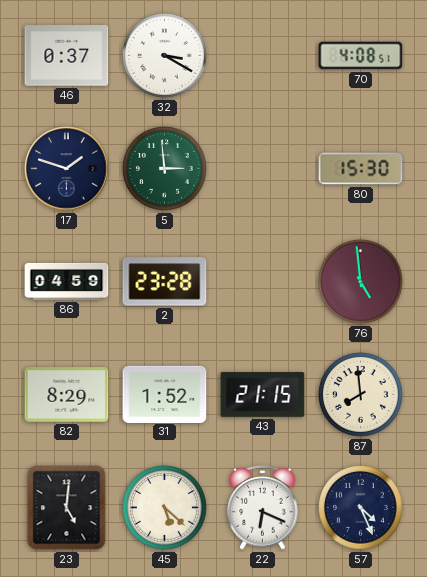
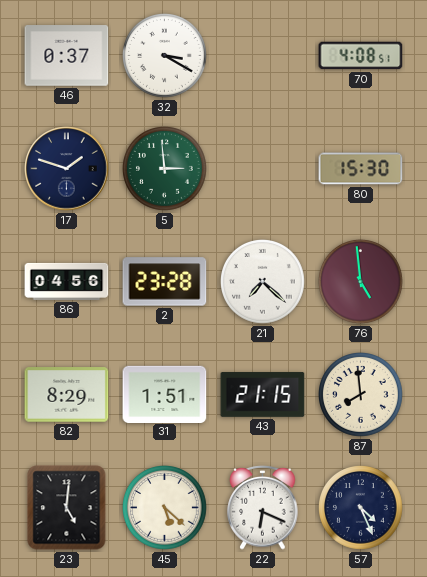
86: 04:59 -> 04:56
21: none -> 7:22
31: 1:52 -> 1:51
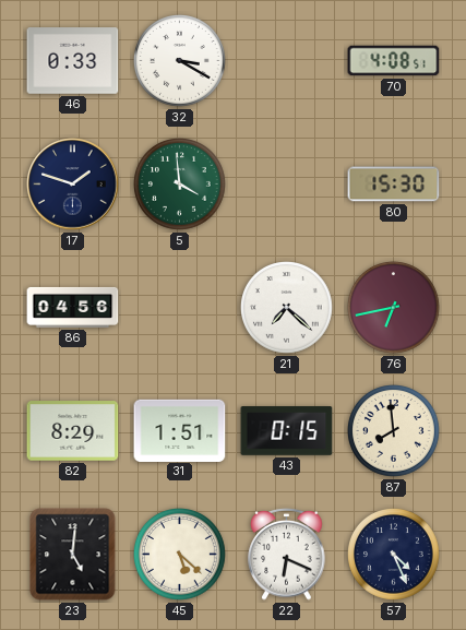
46: 0:37 -> 0:33
5: 2:59 -> 3:59
2: 23:28 -> none
76: 4:59 -> 6:43
43: 21:15 -> 0:15
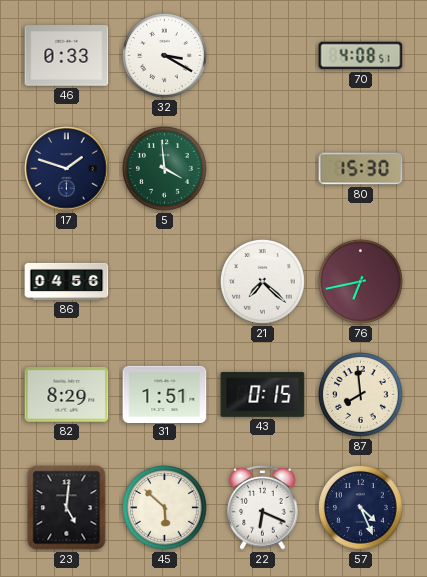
45: 5:22 -> 5:52
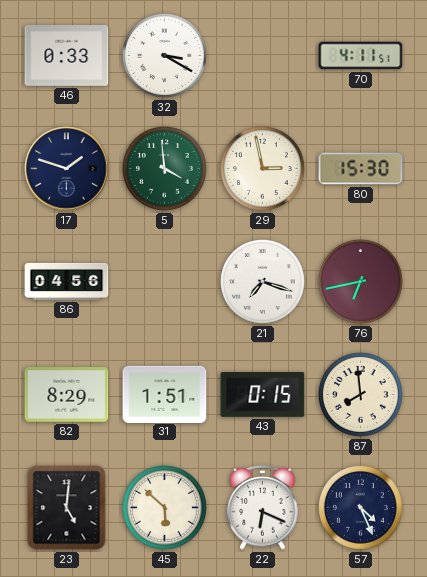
70: 4:08 -> 4:11
29: none -> 2:58
21: 7:22 -> 7:18
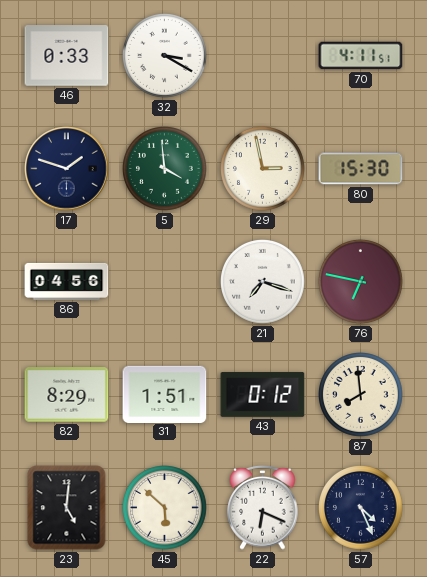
76: 6:43 -> 6:47
43: 0:15 -> 0:12
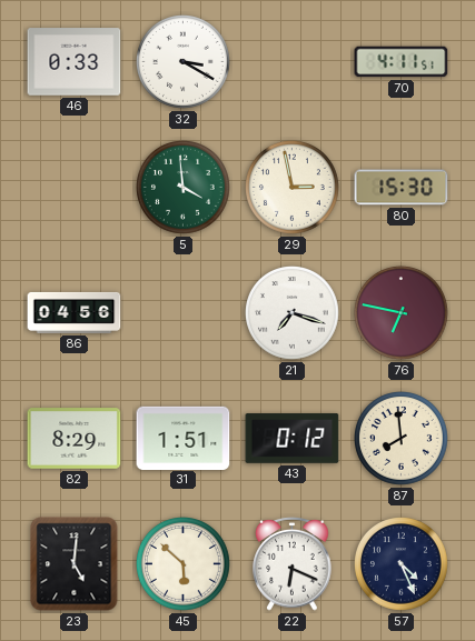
17: 1:48 -> none
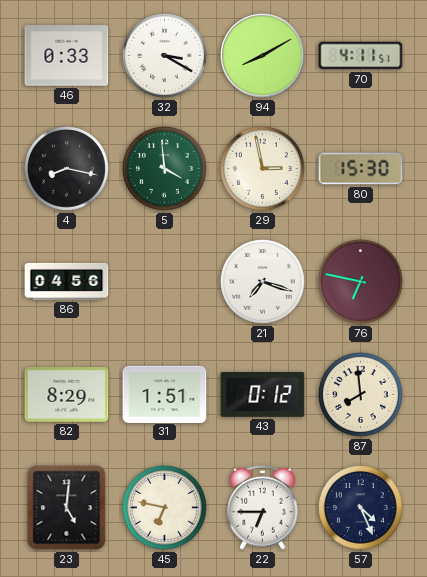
94: none -> 8:10
4: none -> 8:17
45: 5:52 -> 6:47
22: 6:19 -> 6:45
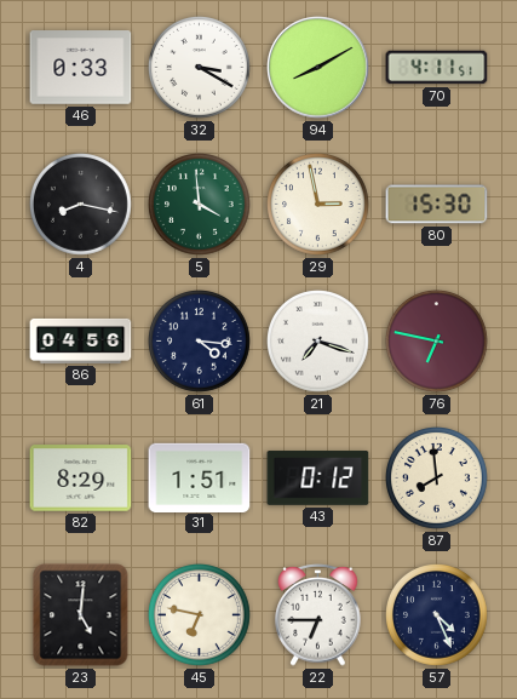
61: none -> 4:16
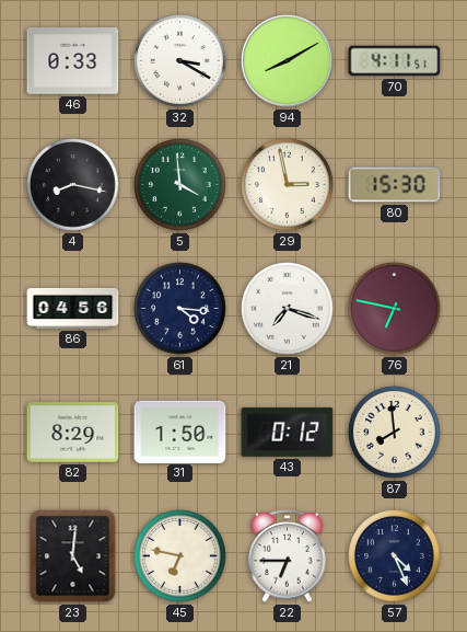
31: 1:51 -> 1:50
